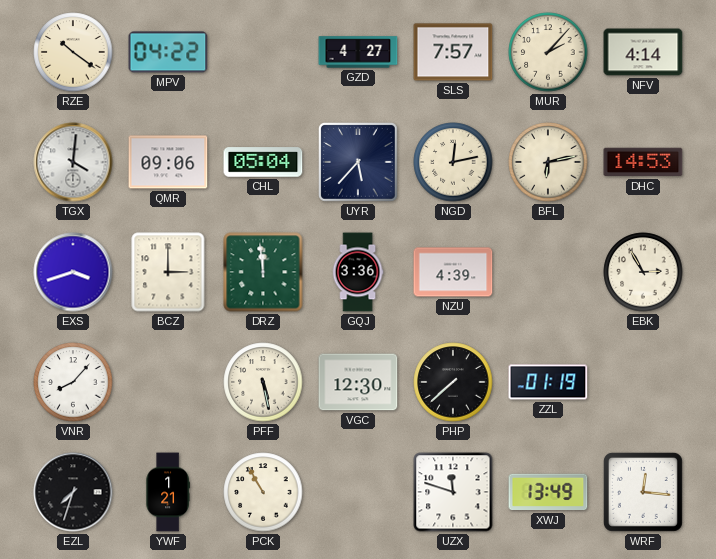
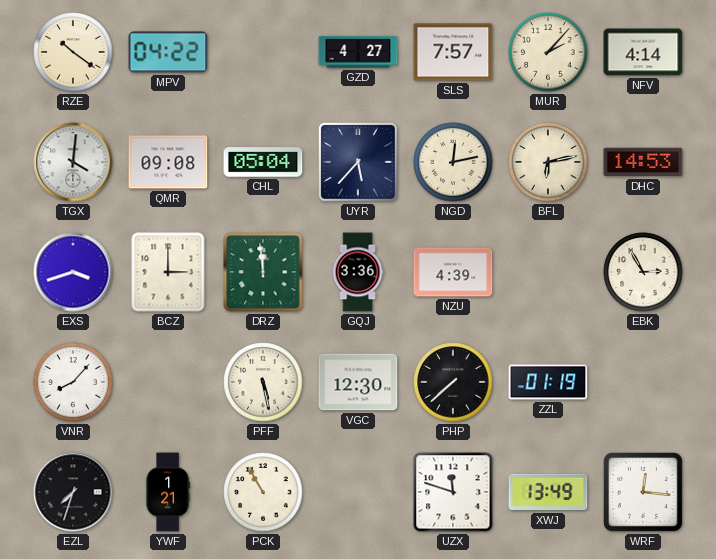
QMR: 09:06 -> 09:08
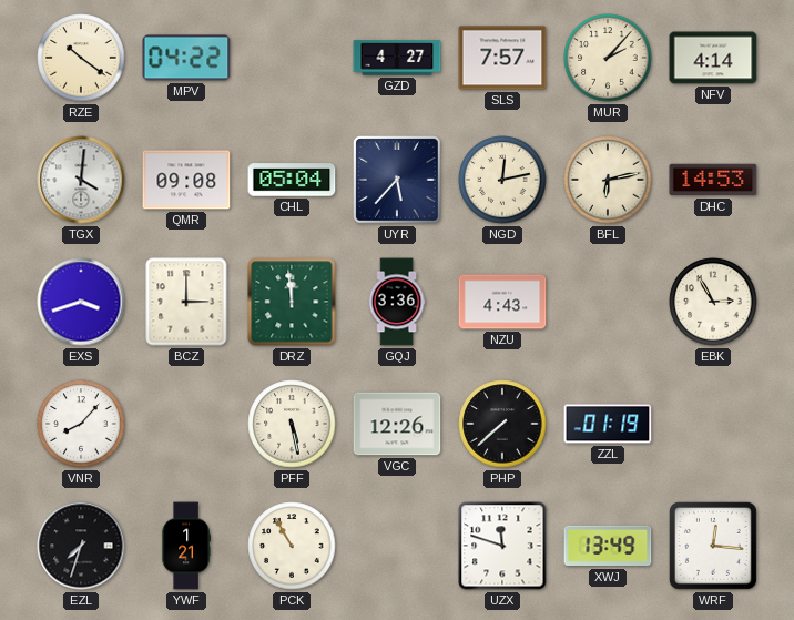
NZU: 4:39 -> 4:43
VGC: 12:30 -> 12:26
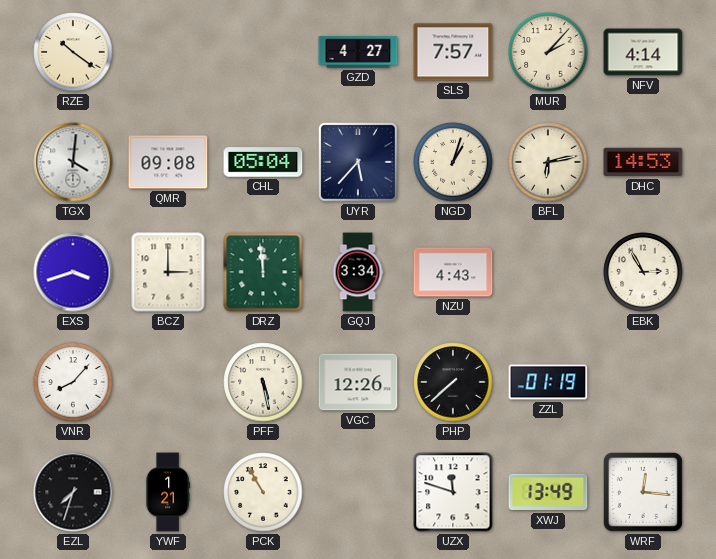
MPV: 04:22 -> none
NGD: 12:13 -> 1:03
GQJ: 3:36 -> 3:34
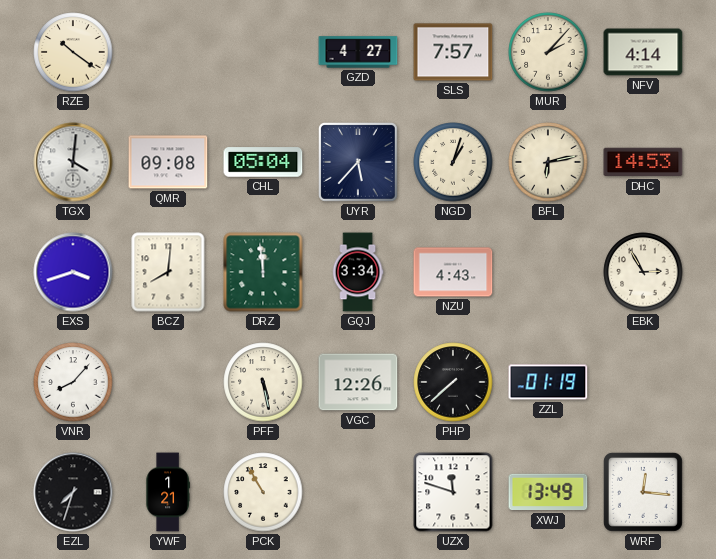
BCZ: 3:00 -> 8:01
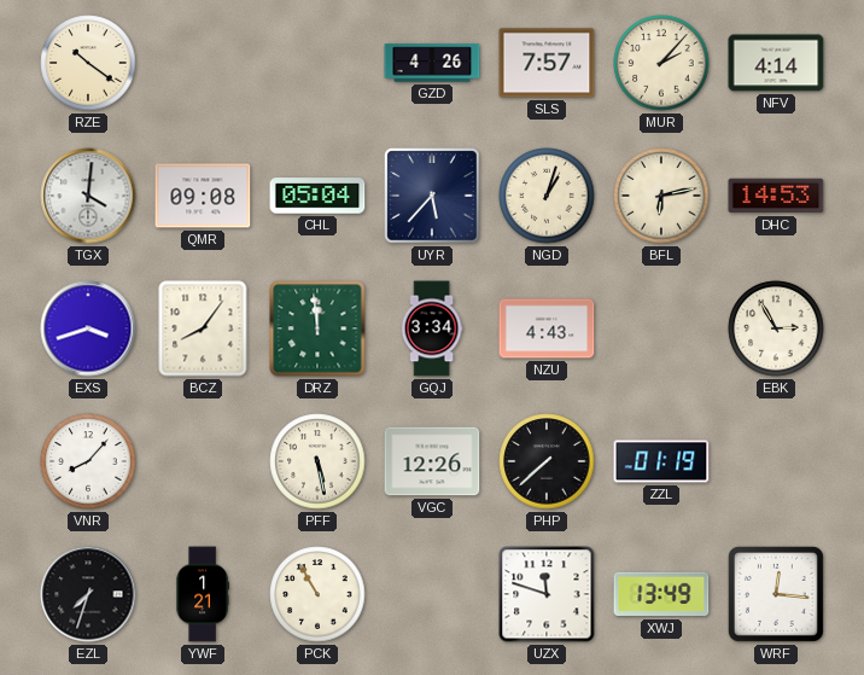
GZD: 4:27 -> 4:26
BCZ: 8:01 -> 8:06
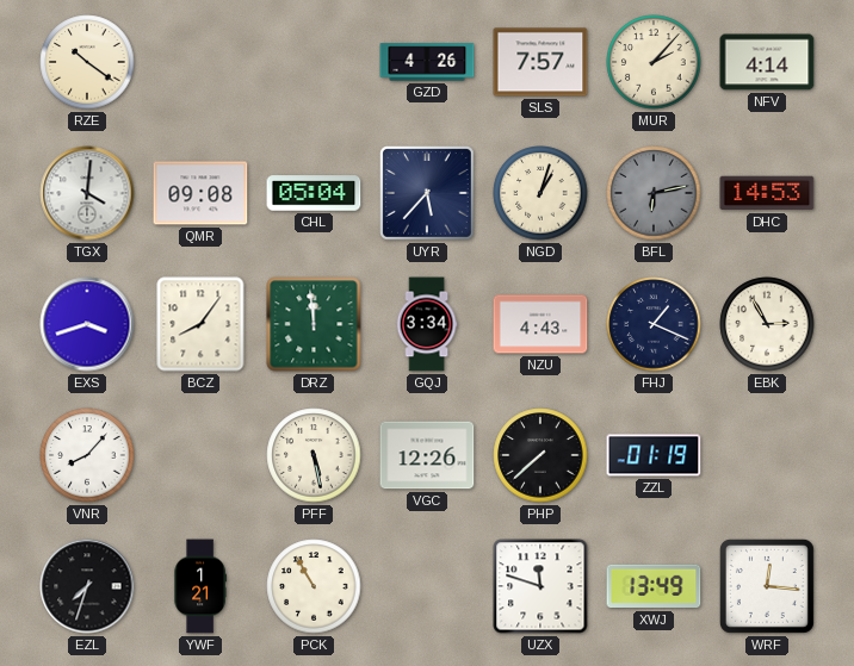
BFL dial: cream -> grey
FHJ: none -> 1:19
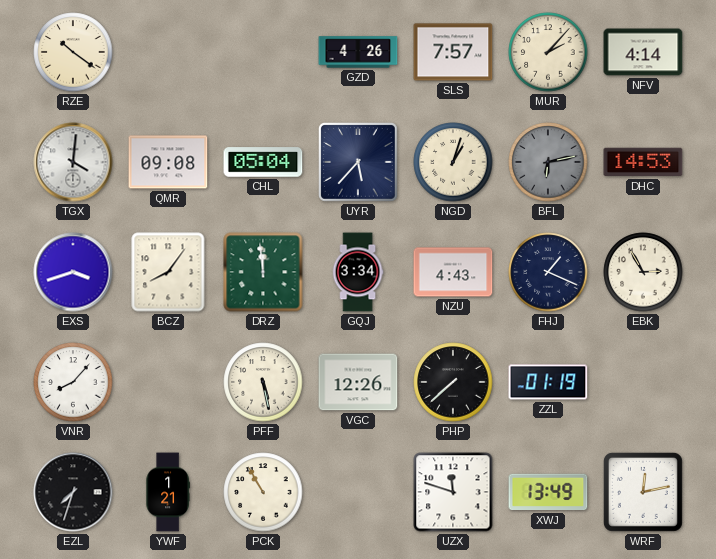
WRF: 12:16 -> 12:13
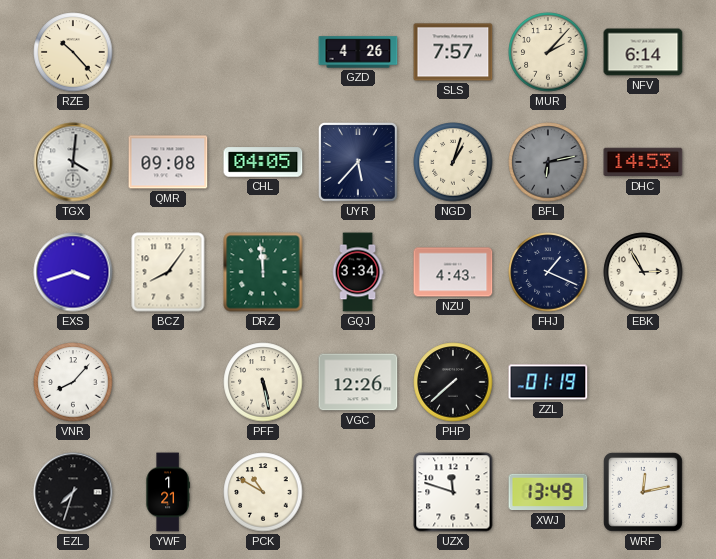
RZE: 10:21 -> 10:23
NFV: 4:14 -> 6:14
CHL: 05:04 -> 04:05
PCK: 10:55 -> 10:50
